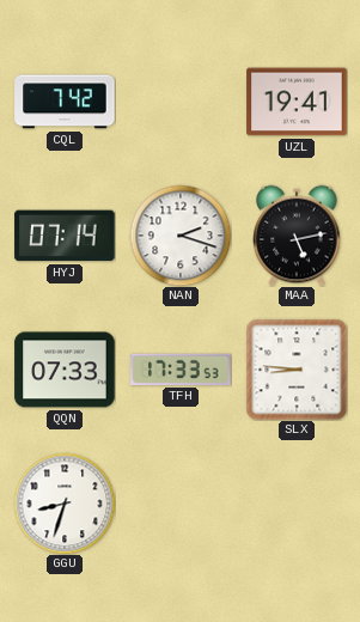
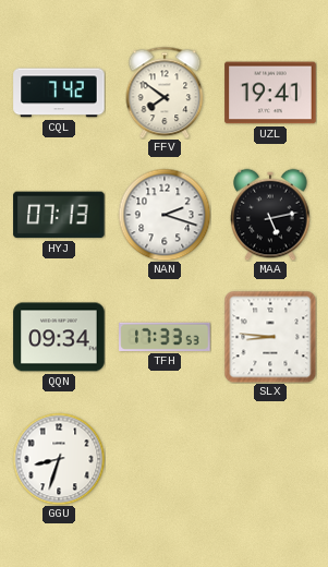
FFV: none -> 7:51
HYJ: 07:14 -> 07:13
QQN: 07:33 -> 09:34
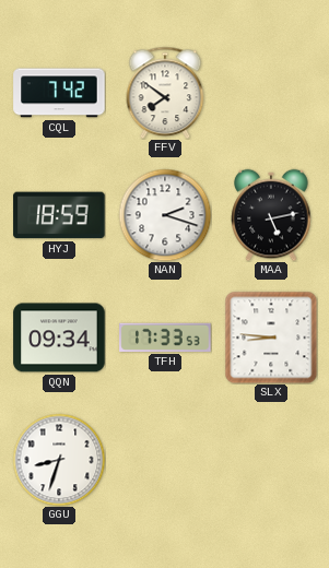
UZL: 19:41 -> none
HYJ: 07:13 -> 18:59
